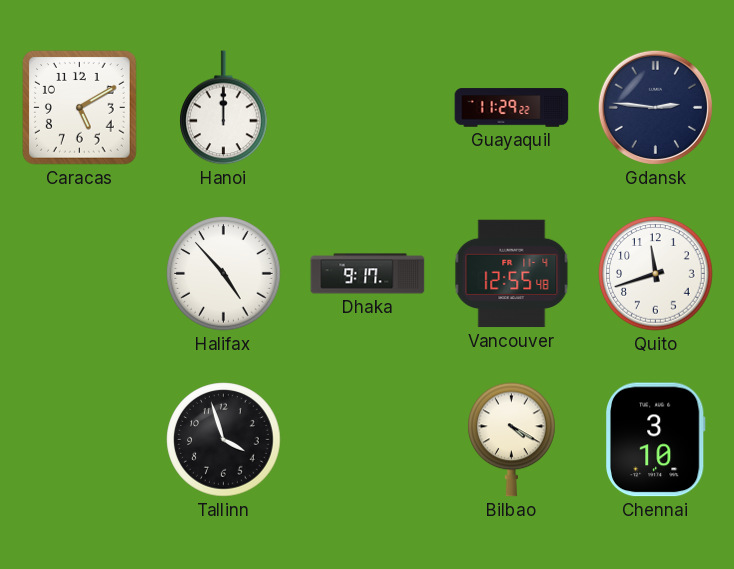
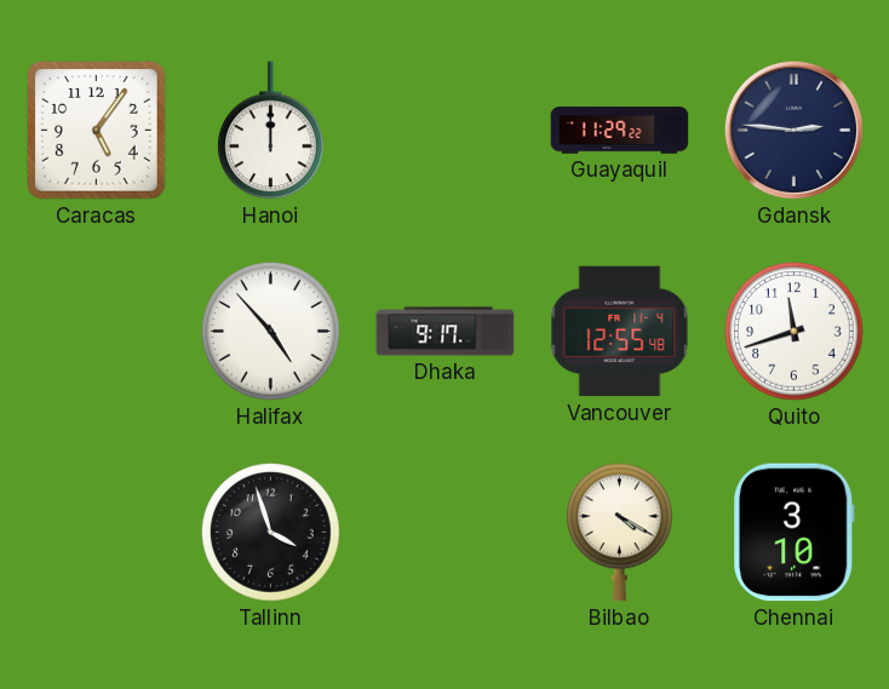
Caracas: 5:10 -> 5:06
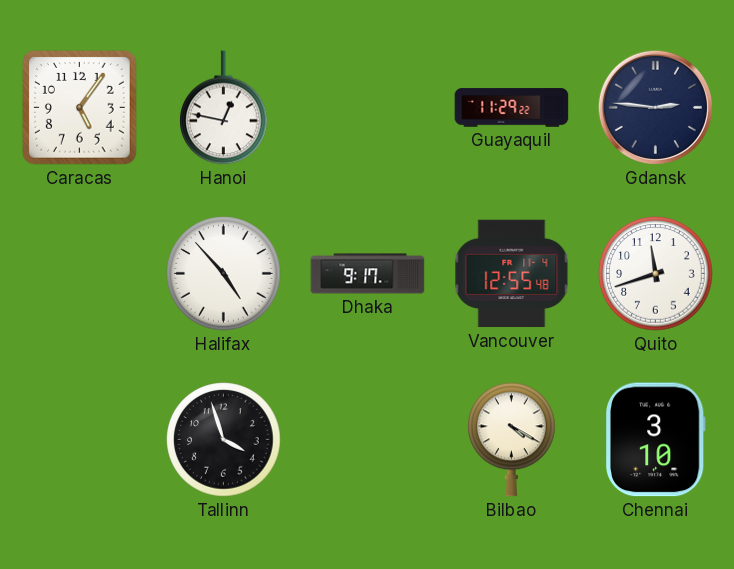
Hanoi: 12:00 -> 12:47
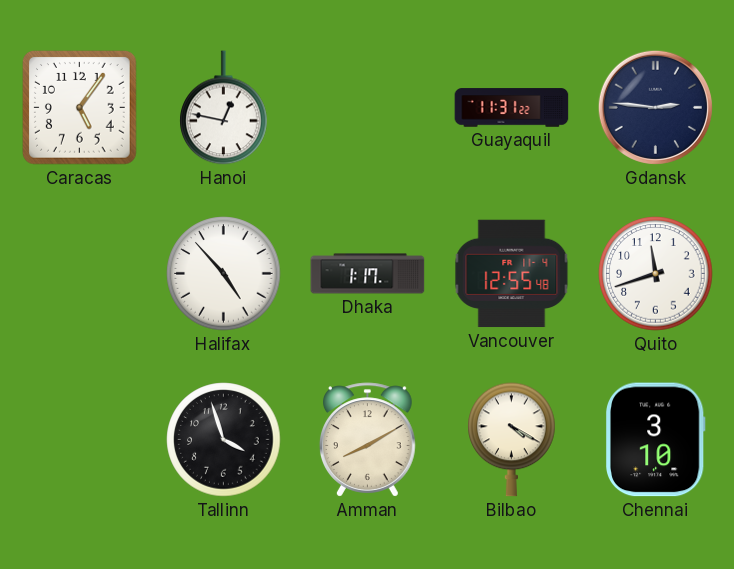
Guayaquil: 11:29 -> 11:31
Dhaka: 9:17 -> 1:17
Amman: none -> 8:10
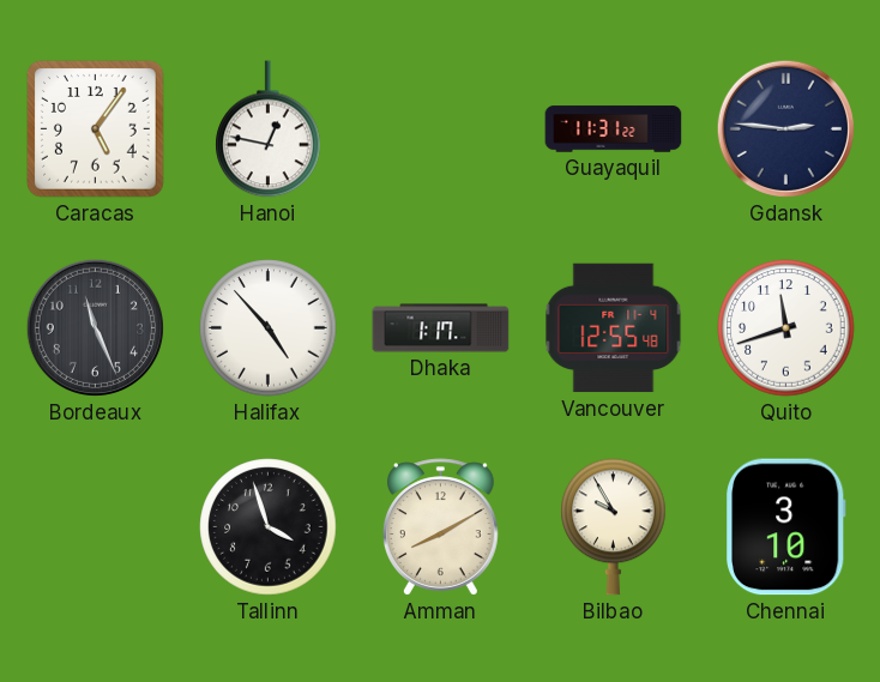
Bordeaux: none -> 11:26
Bilbao: 4:20 -> 9:55
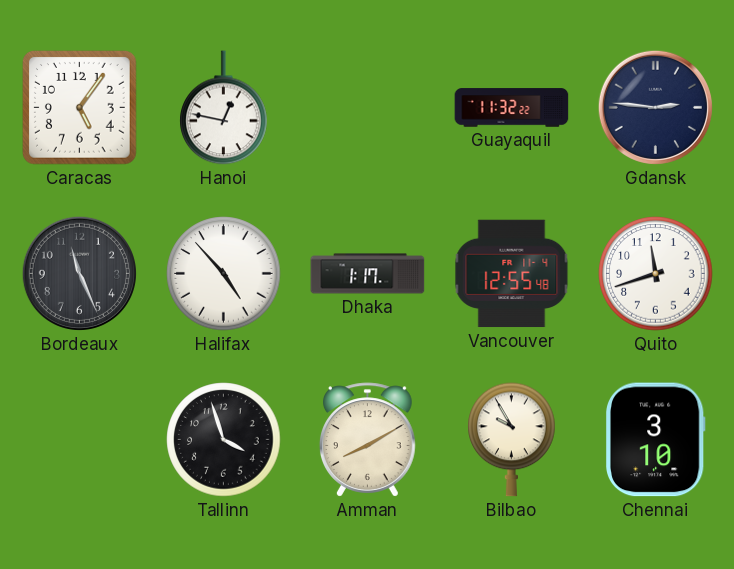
Guayaquil: 11:31 -> 11:32
